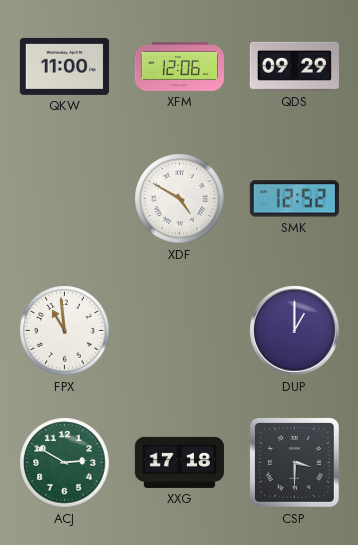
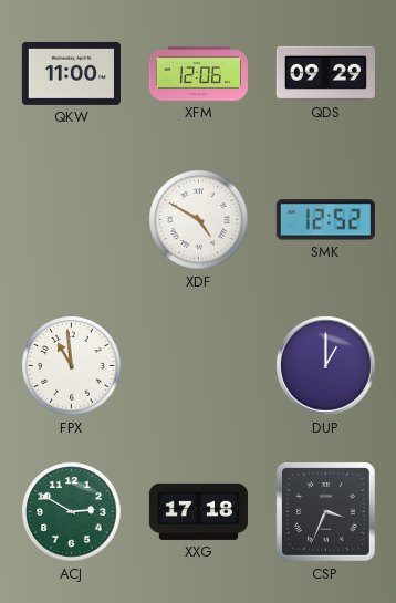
CSP: 3:30 -> 3:34
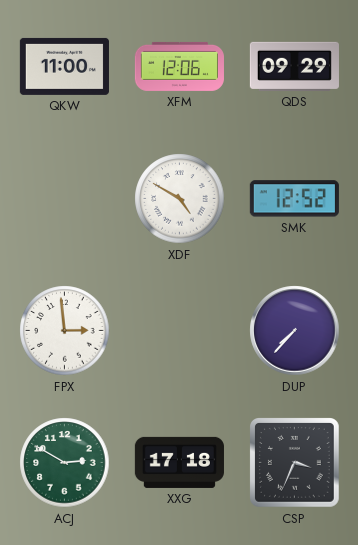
FPX: 10:59 -> 2:59
DUP: 1:00 -> 7:37
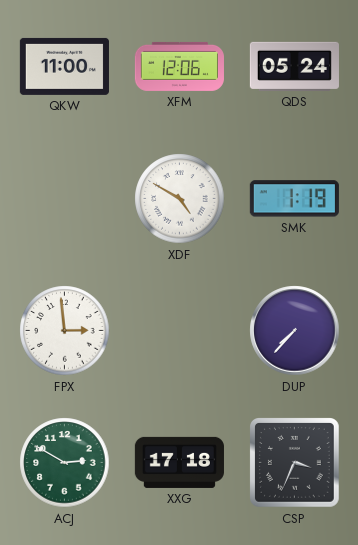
QDS: 09:29 -> 05:24
SMK: 12:52 -> 1:19
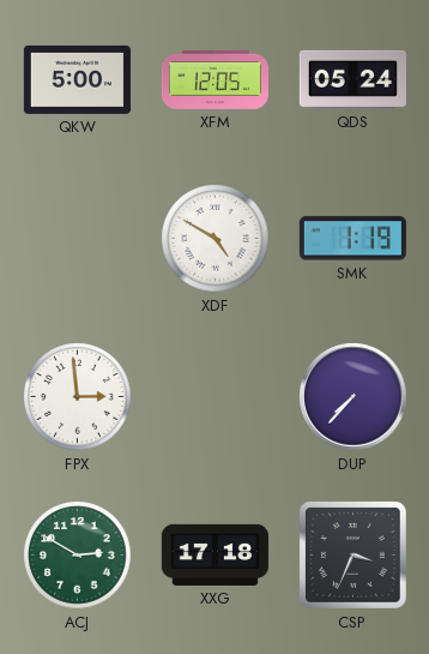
QKW: 11:00 -> 5:00
XFM: 12:06 -> 12:05
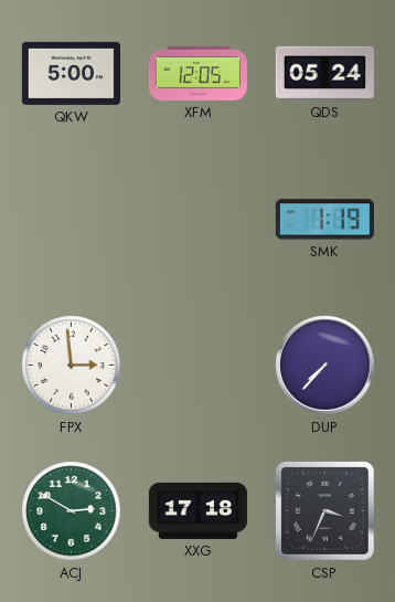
XDF: 4:50 -> none
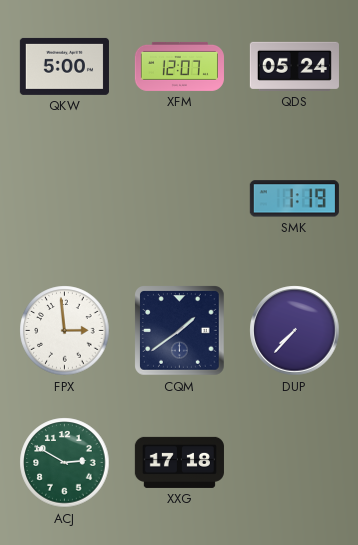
XFM: 12:05 -> 12:07
CQM: none -> 1:39
CSP: 3:34 -> none
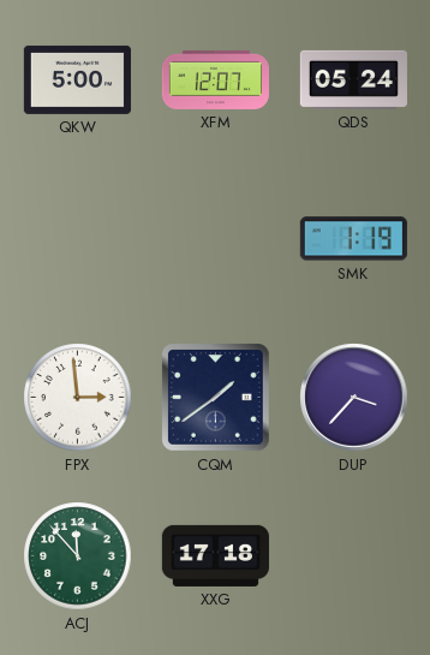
DUP: 7:37 -> 3:37
ACJ: 2:50 -> 11:53
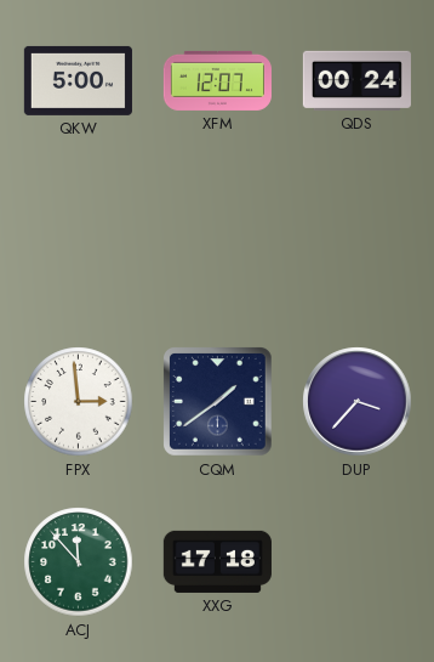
QDS: 05:24 -> 00:24
SMK: 1:19 -> none
